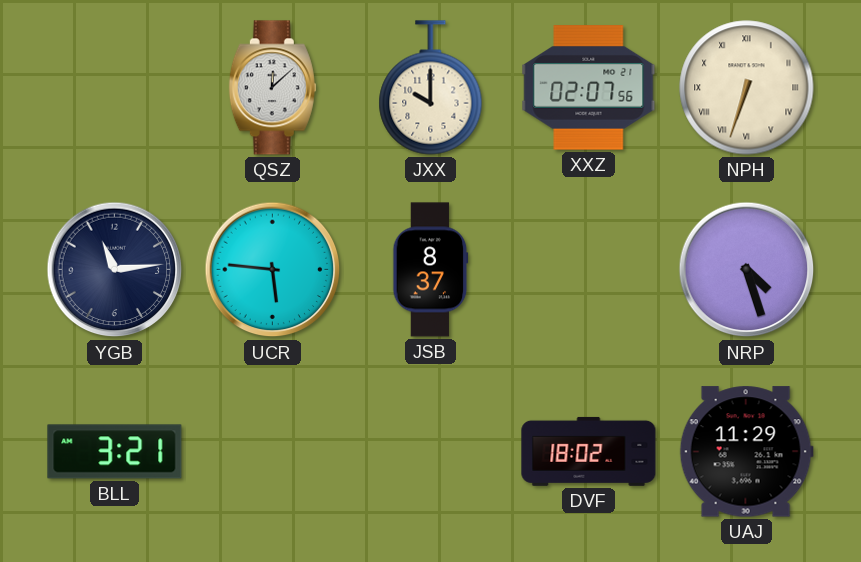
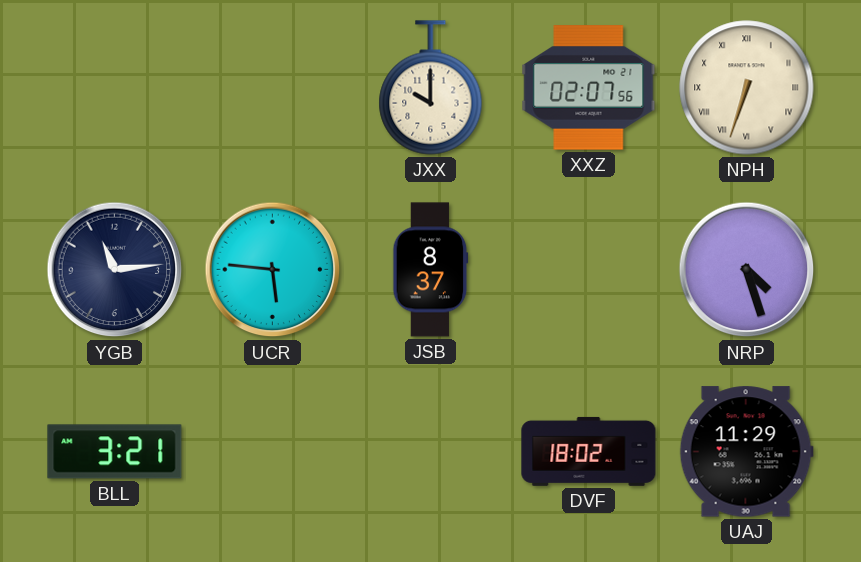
QSZ: 12:08 -> none
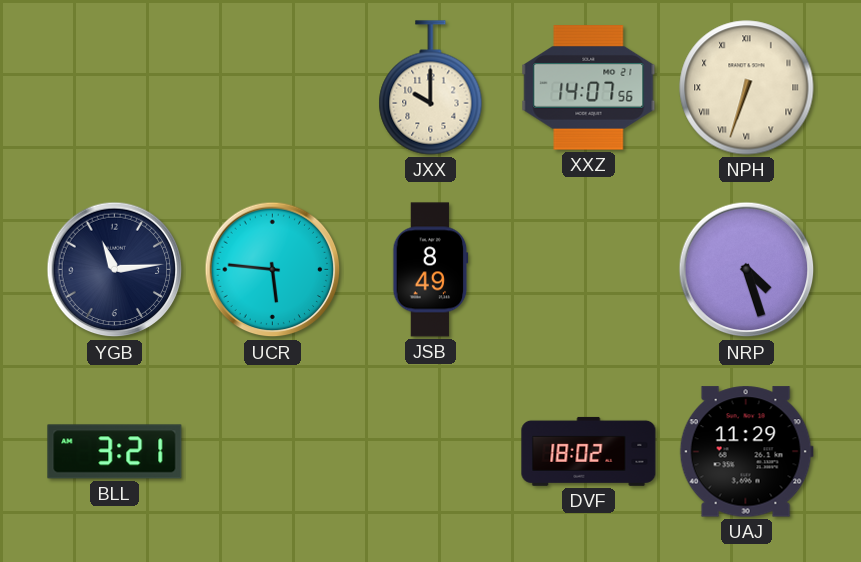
XXZ: 02:07 -> 14:07
JSB: 8:37 -> 8:49
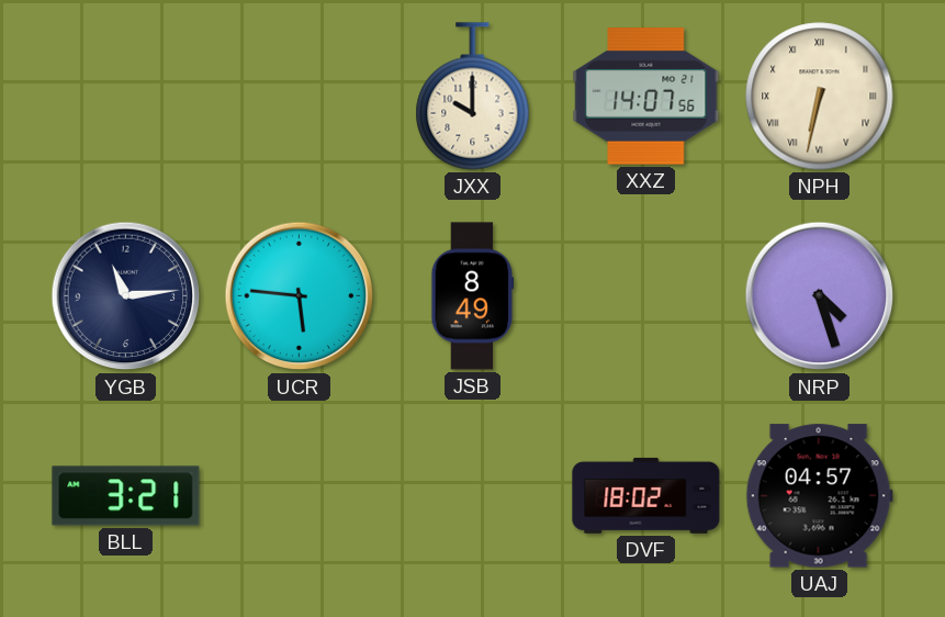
NPH: 6:33 -> 6:32
UAJ: 11:29 -> 04:57
